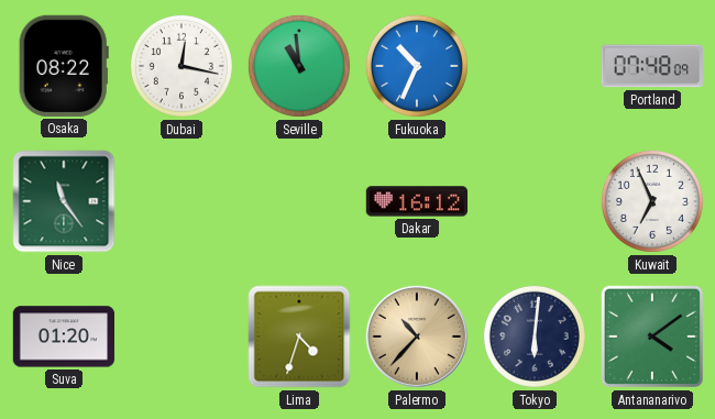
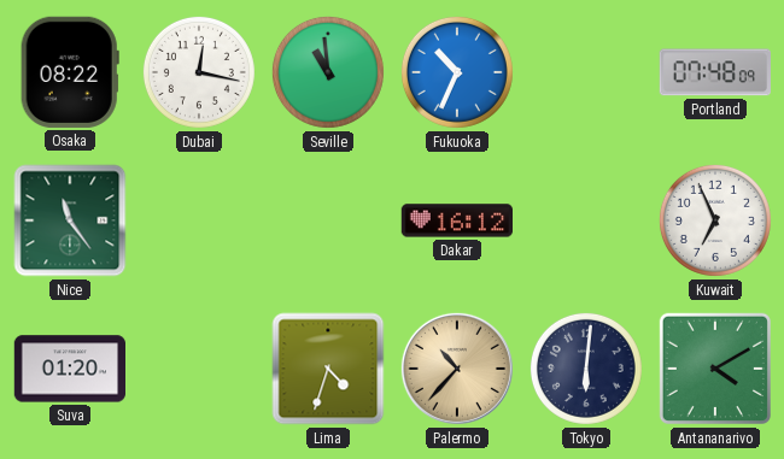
Antananarivo: 4:09 -> 4:10
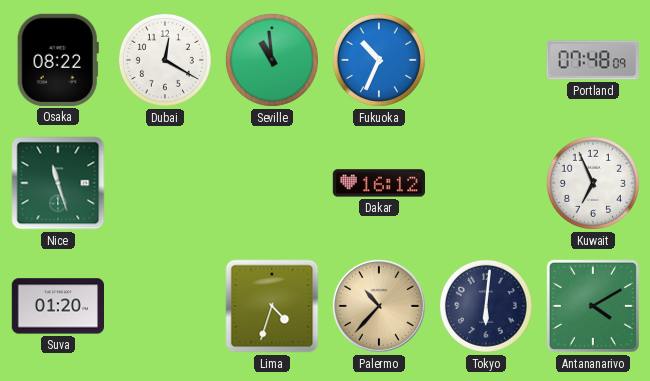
Dubai: 12:17 -> 12:20
Nice: 11:24 -> 11:27
